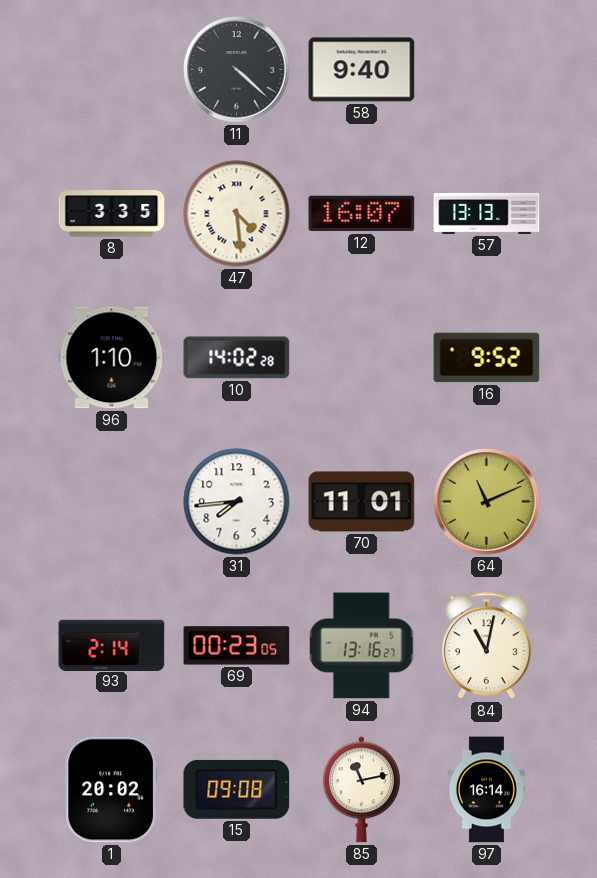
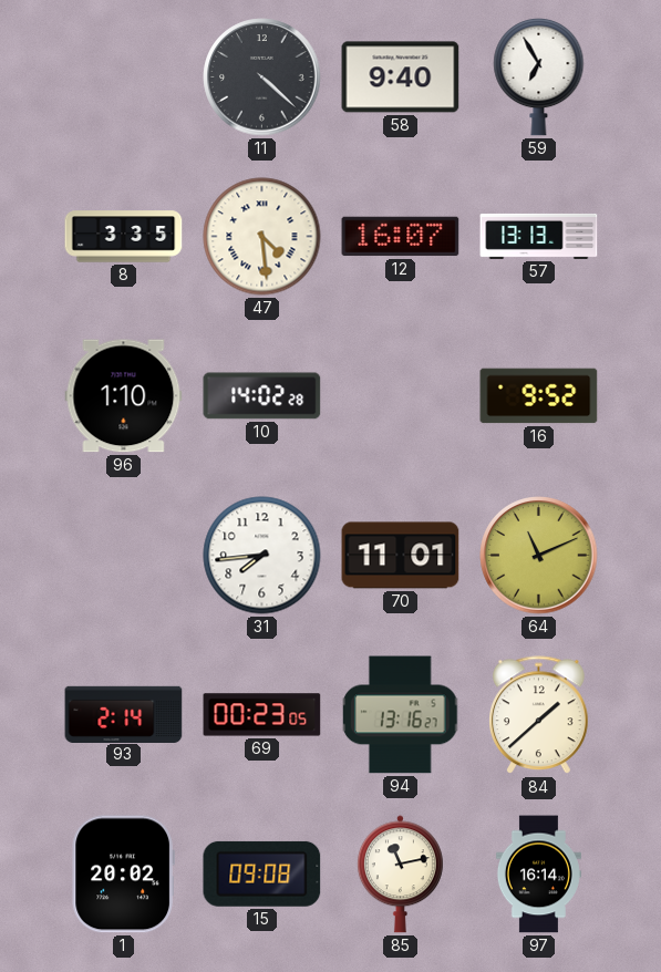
59: none -> 6:55
84: 11:02 -> 1:38
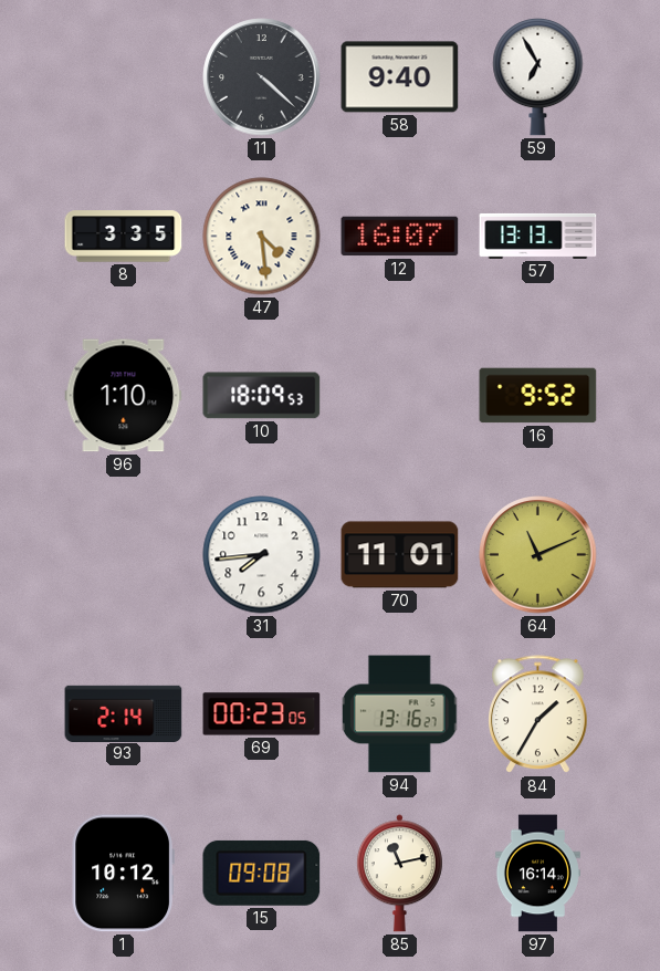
10: 14:02 -> 18:09
84: 1:38 -> 1:35
1: 20:02 -> 10:12
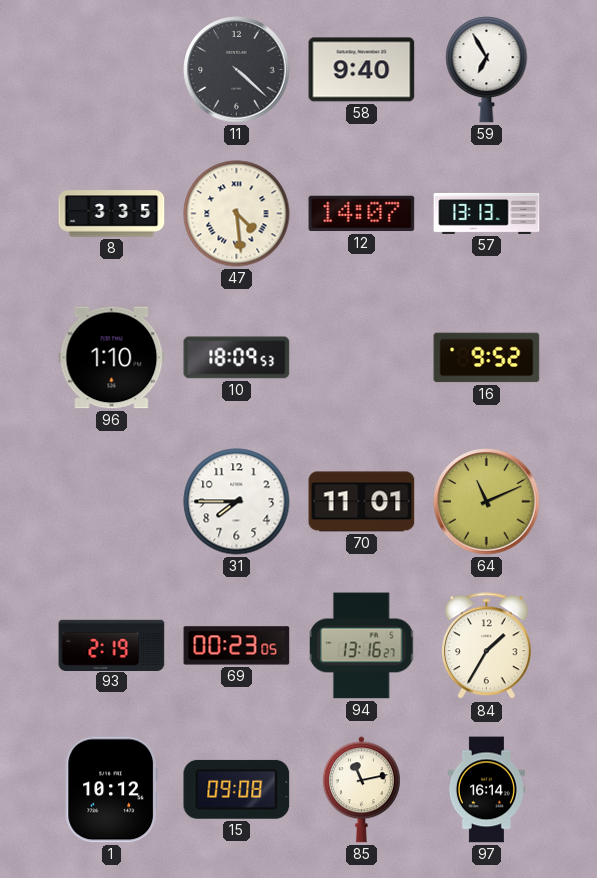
12: 16:07 -> 14:07
31: 7:44 -> 7:45
93: 2:14 -> 2:19
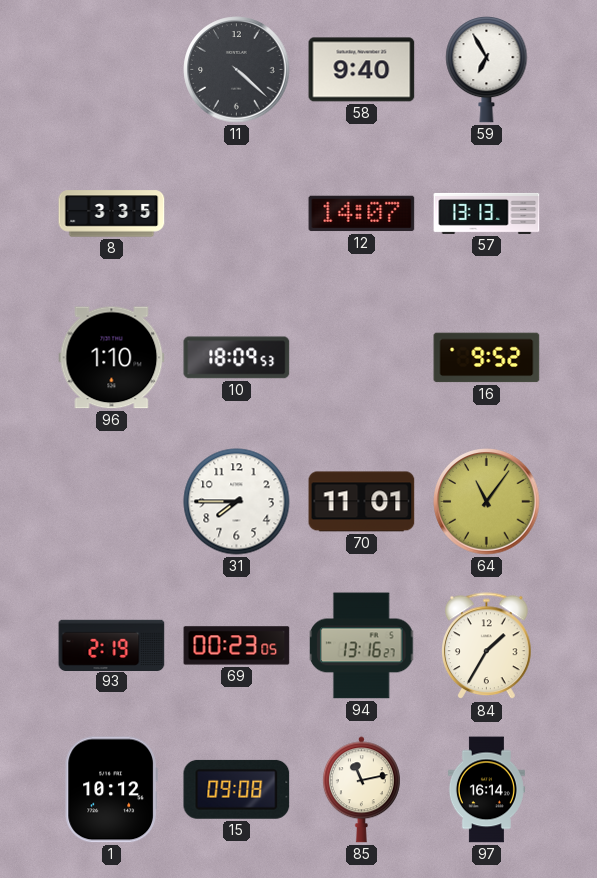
47: 4:29 -> none
64: 11:11 -> 11:06
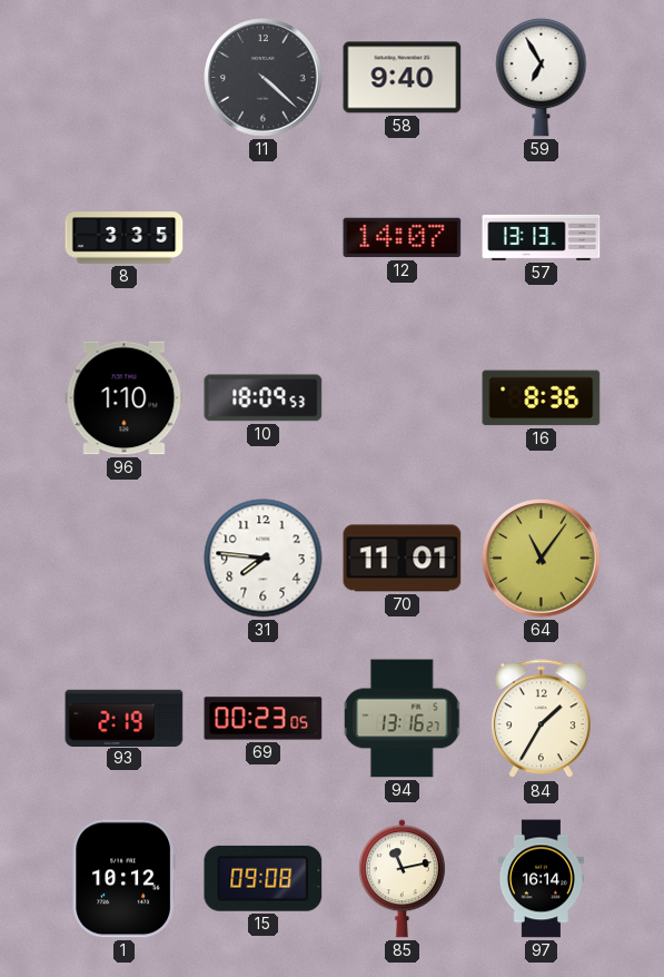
16: 9:52 -> 8:36
31: 7:45 -> 7:46
